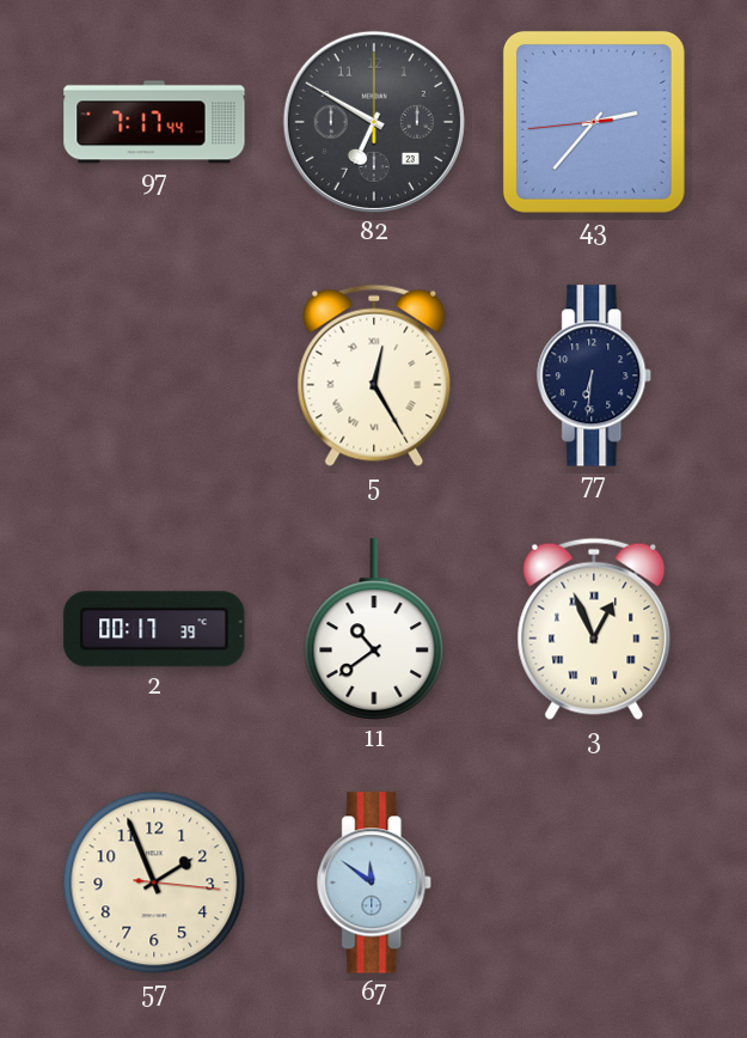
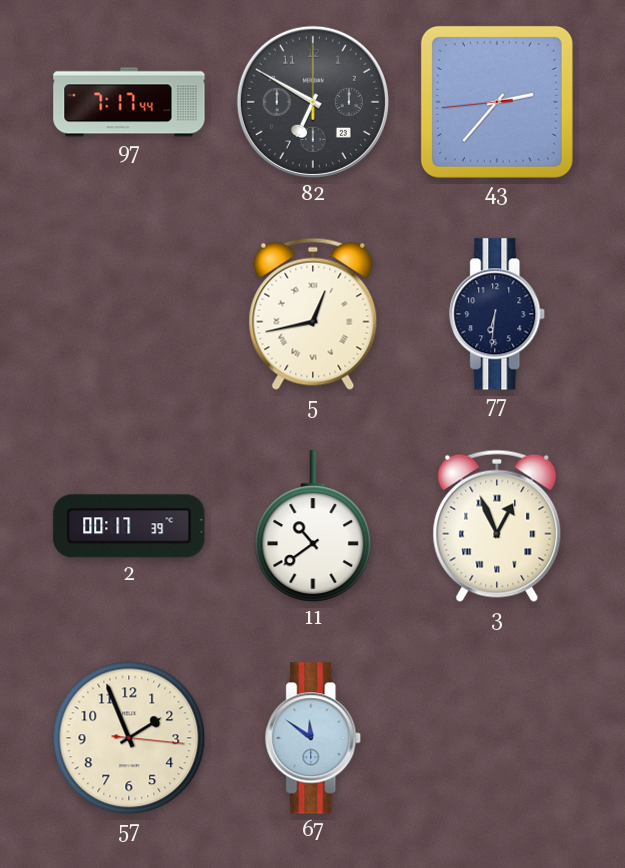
5: 12:25 -> 12:43
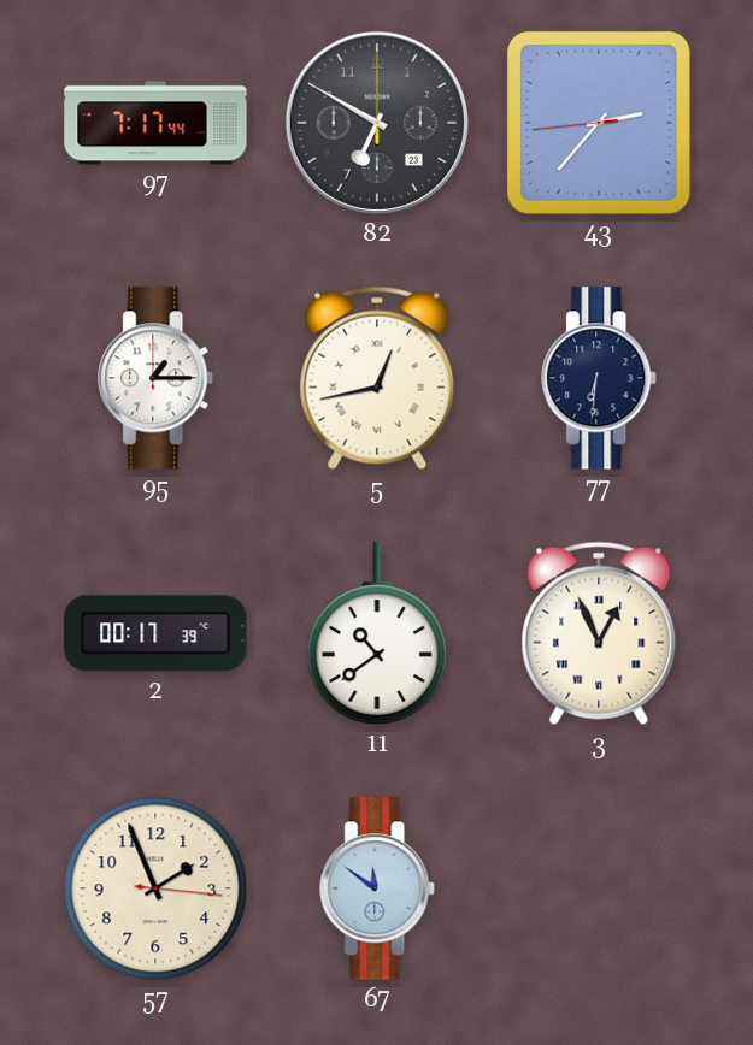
95: none -> 1:15
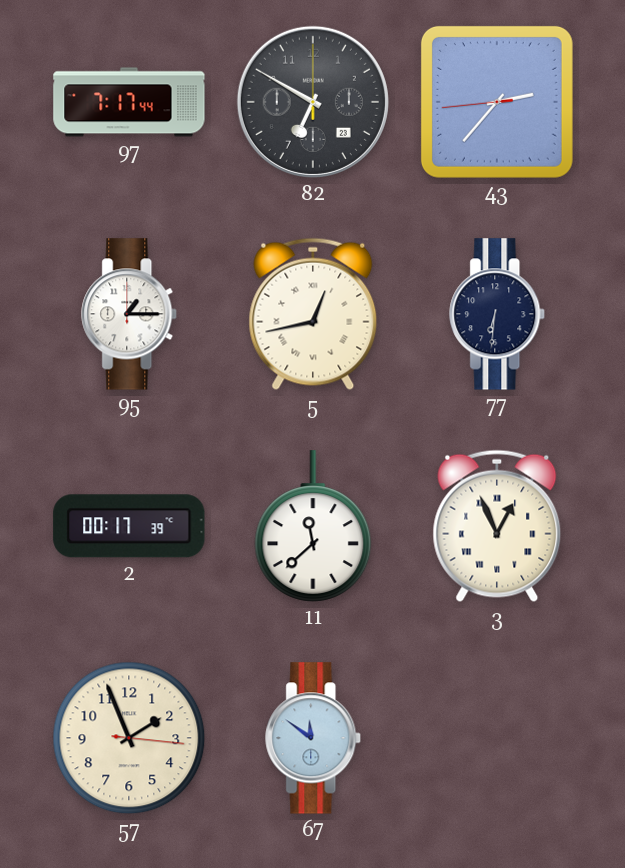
11: 10:39 -> 11:38
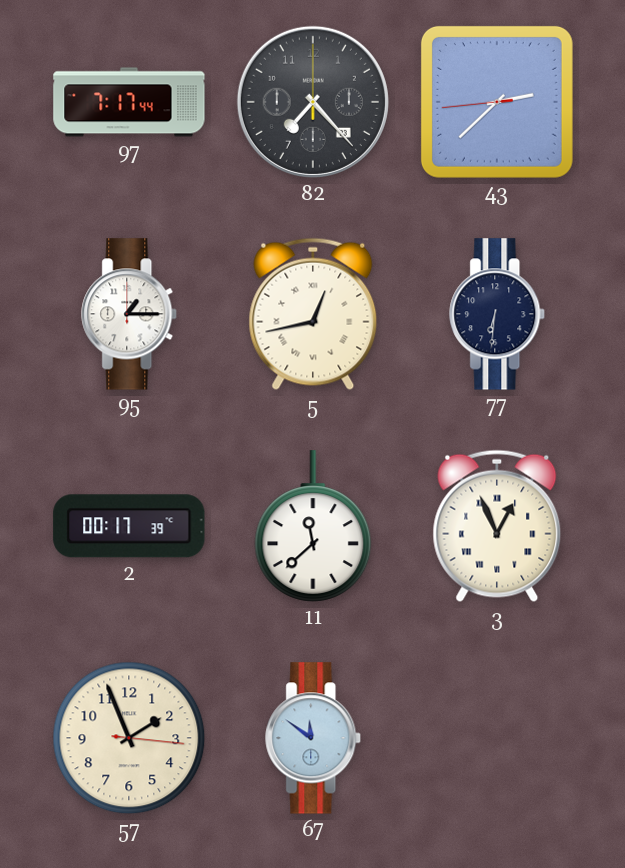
82: 6:50 -> 7:23
43: 2:36 -> 2:37
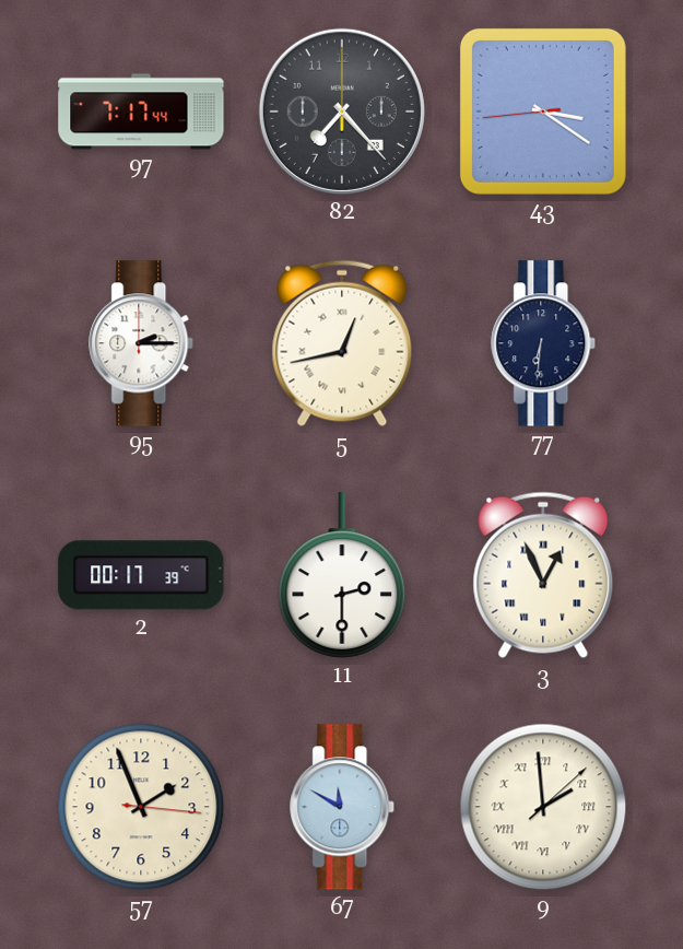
43: 2:37 -> 3:20
95: 1:15 -> 2:15
11: 11:38 -> 2:30
67: 11:51 -> 11:50
9: none -> 1:59
